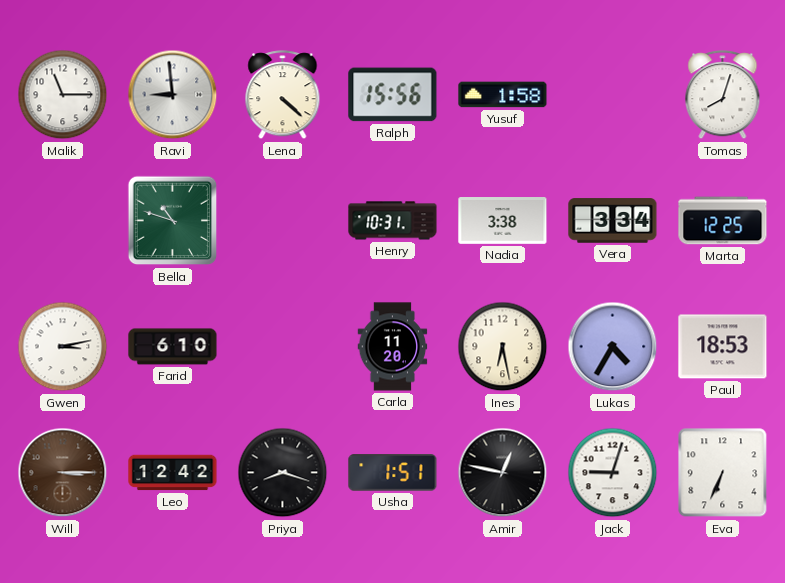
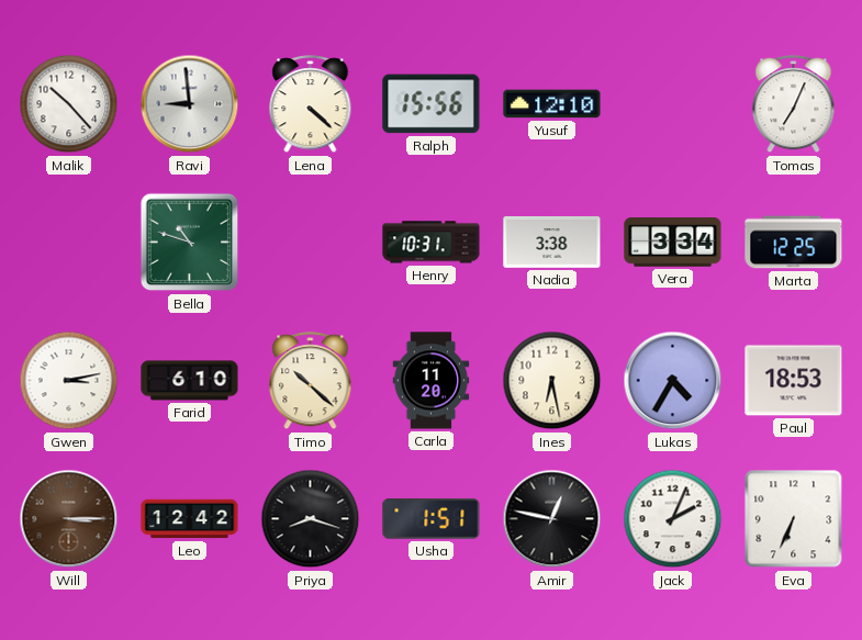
Malik: 11:15 -> 10:23
Yusuf: 1:58 -> 12:10
Tomas: 8:03 -> 7:04
Timo: none -> 10:22
Jack: 9:03 -> 2:04
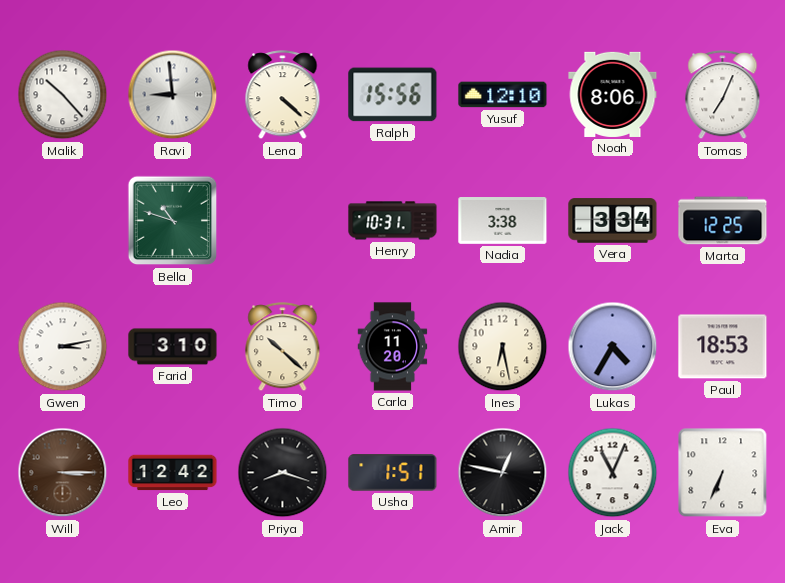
Noah: none -> 8:06
Farid: 6:10 -> 3:10
Jack: 2:04 -> 11:04
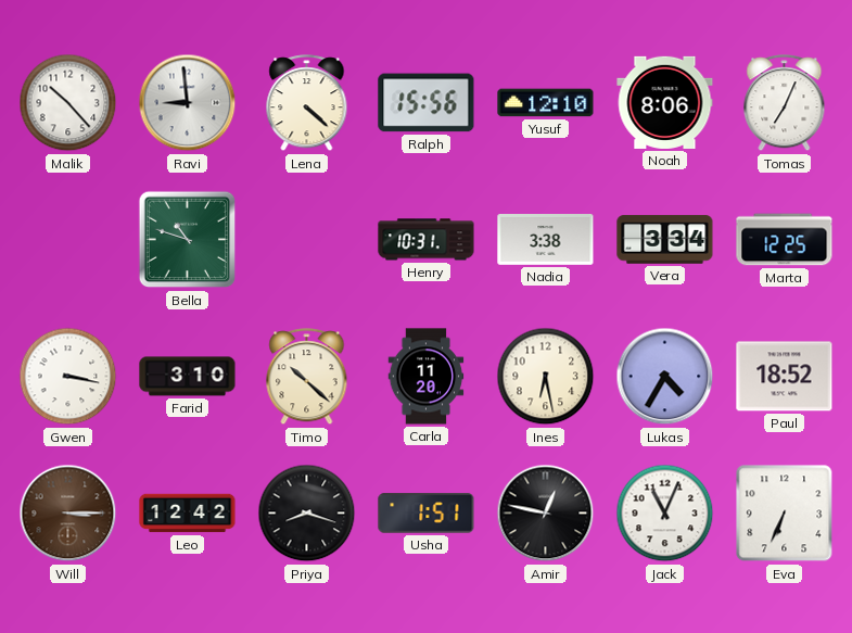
Gwen: 3:13 -> 3:17
Paul: 18:53 -> 18:52
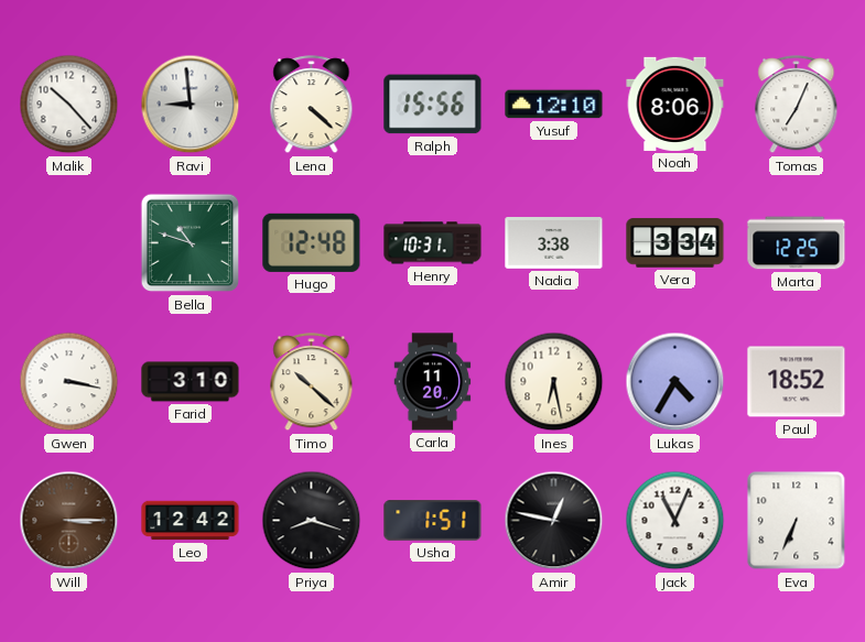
Hugo: none -> 12:48
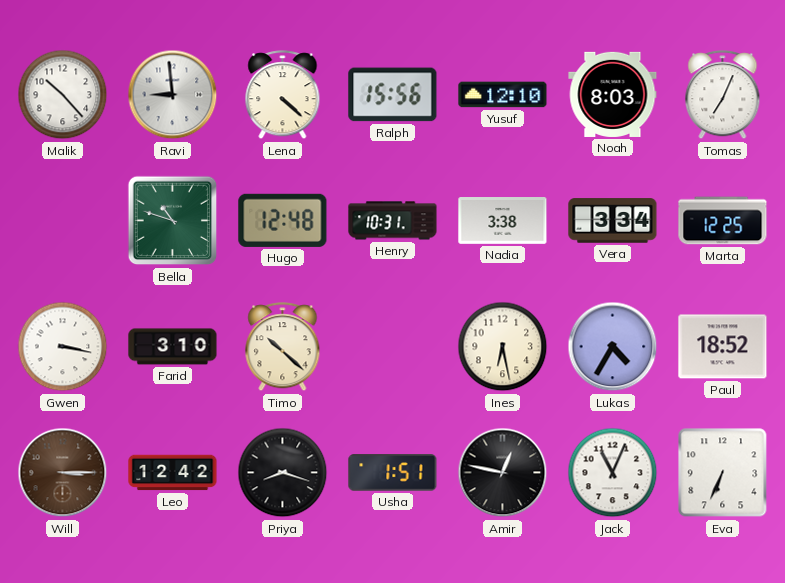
Noah: 8:06 -> 8:03
Carla: 11:20 -> none
